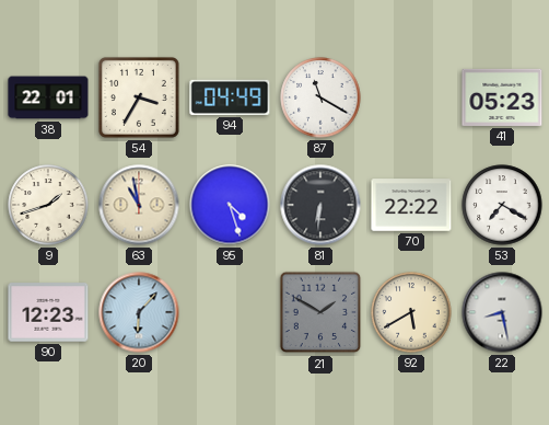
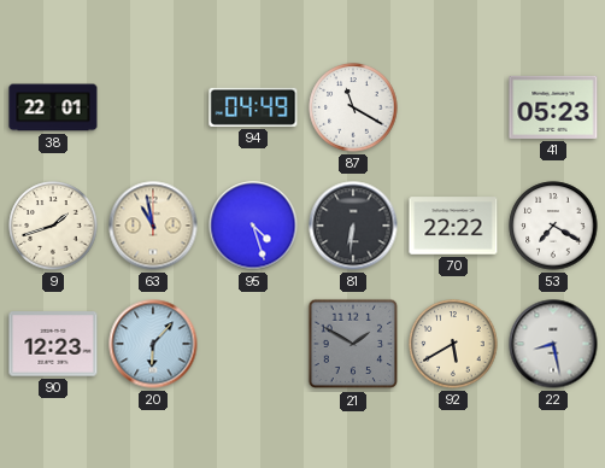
54: 3:35 -> none
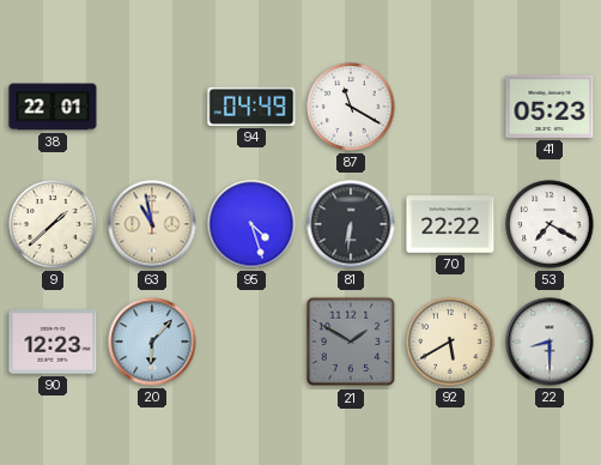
9: 1:42 -> 1:38
22: 8:28 -> 8:30
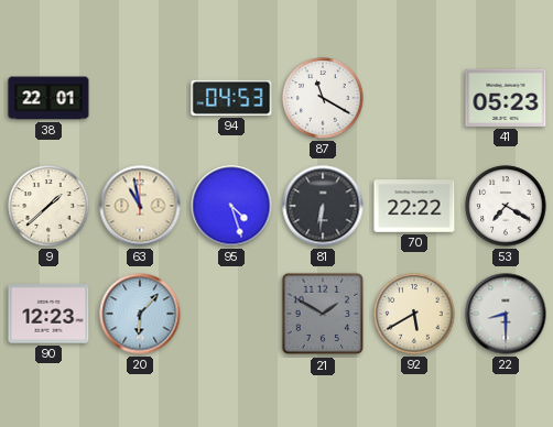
94: 04:49 -> 04:53
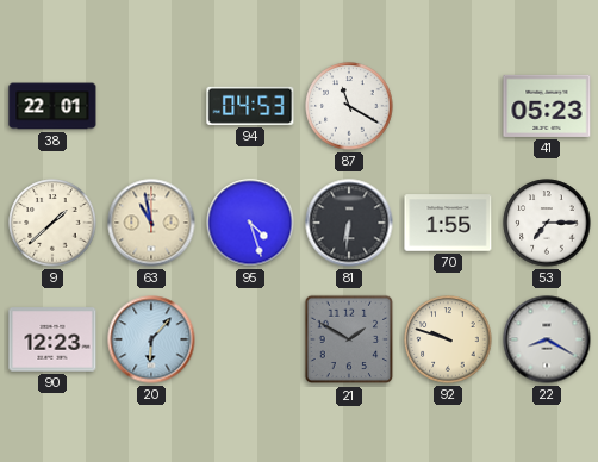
70: 22:22 -> 1:55
53: 7:20 -> 7:15
92: 5:40 -> 9:48
22: 8:30 -> 8:20
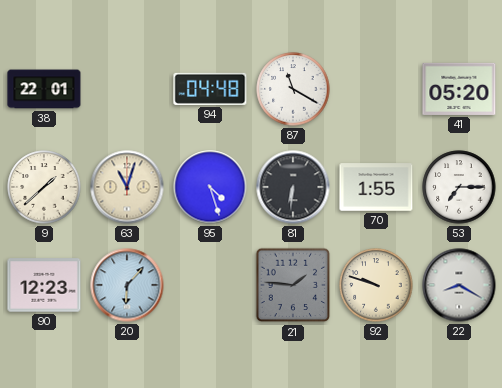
94: 04:53 -> 04:48
41: 05:23 -> 05:20
63: 10:58 -> 11:03
21: 1:50 -> 1:46
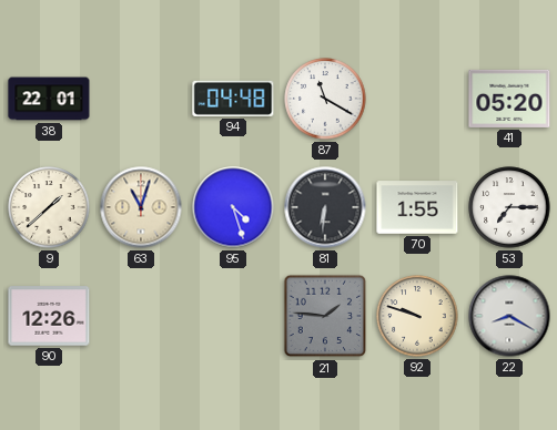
90: 12:23 -> 12:26
20: 6:07 -> none
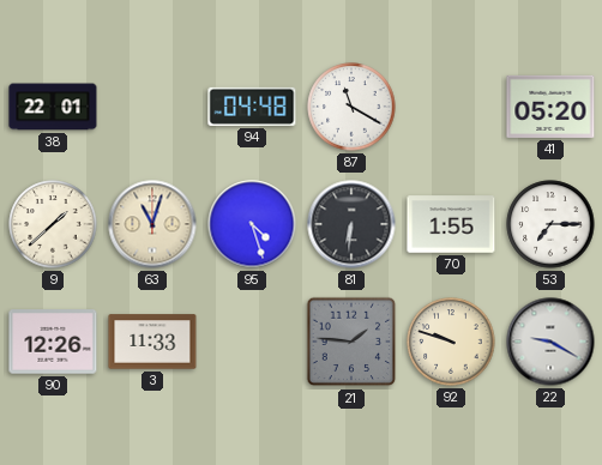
3: none -> 11:33
22: 8:20 -> 9:20
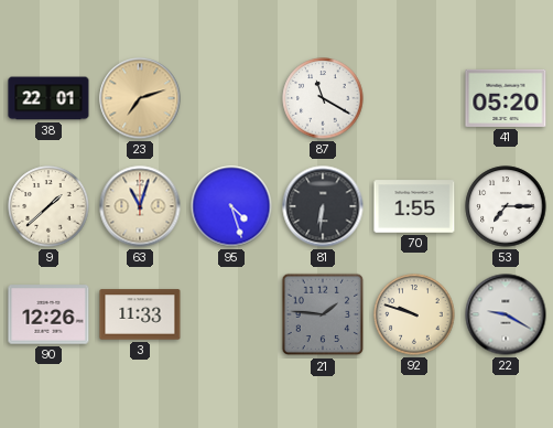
23: none -> 7:12
94: 04:48 -> none
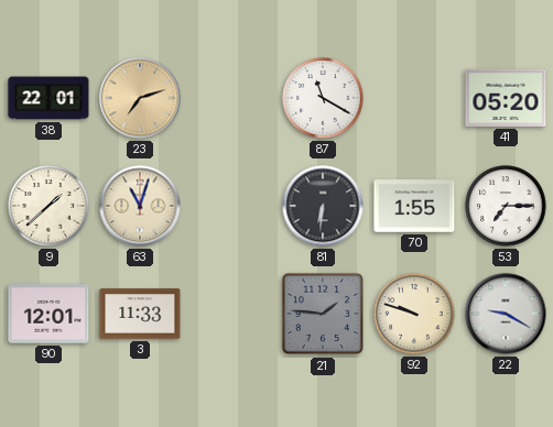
95: 4:27 -> none
90: 12:26 -> 12:01
